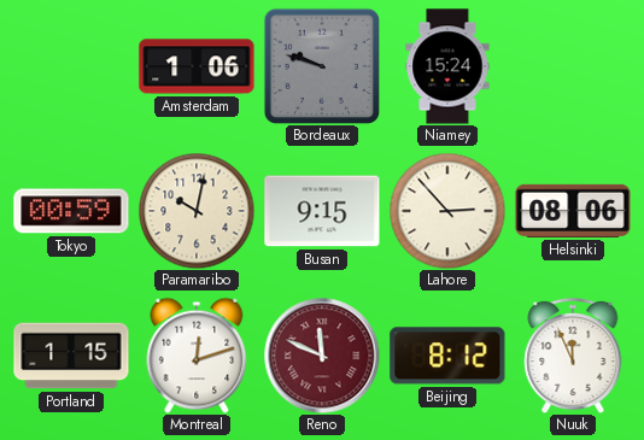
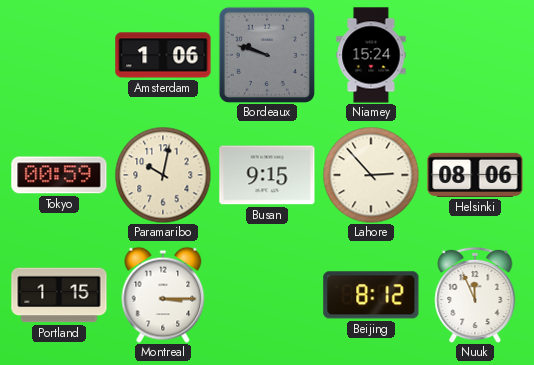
Montreal: 12:12 -> 3:15
Reno: 11:49 -> none
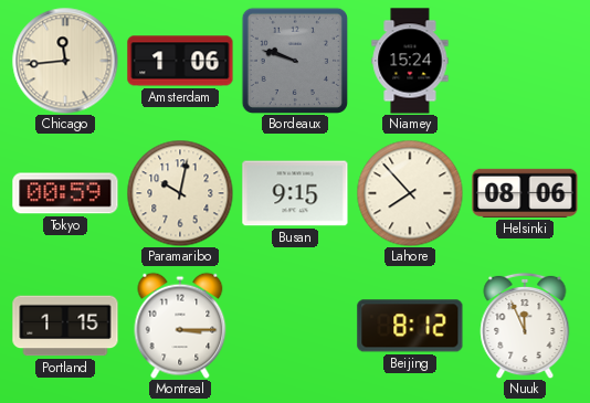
Chicago: none -> 11:44
Lahore: 2:53 -> 7:53
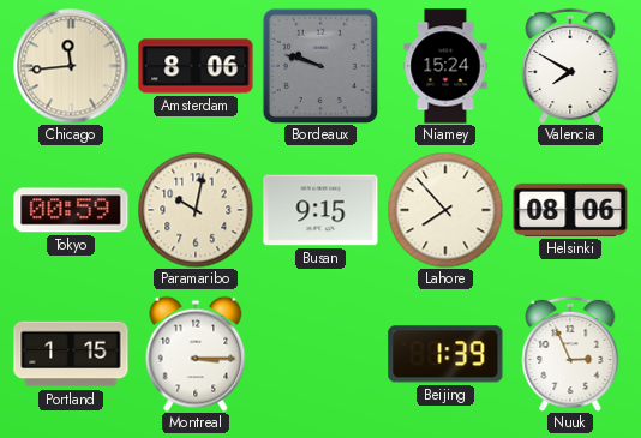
Amsterdam: 1:06 -> 8:06
Valencia: none -> 7:50
Beijing: 8:12 -> 1:39
Nuuk: 11:56 -> 2:56
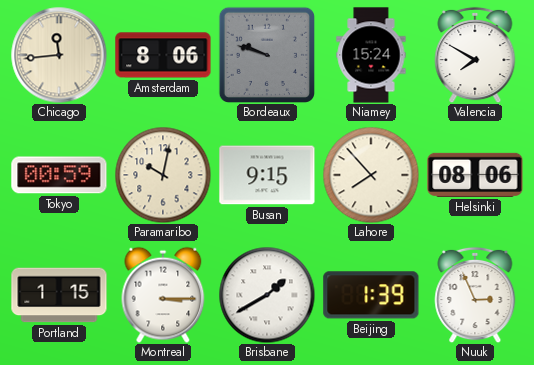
Brisbane: none -> 1:40
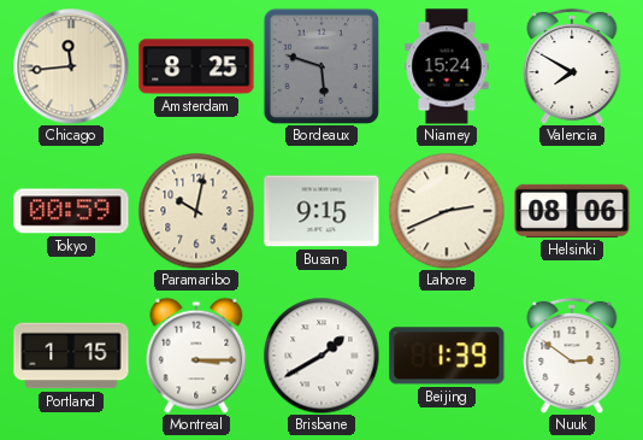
Amsterdam: 8:06 -> 8:25
Bordeaux: 9:48 -> 5:48
Lahore: 7:53 -> 2:41
Nuuk: 2:56 -> 2:51
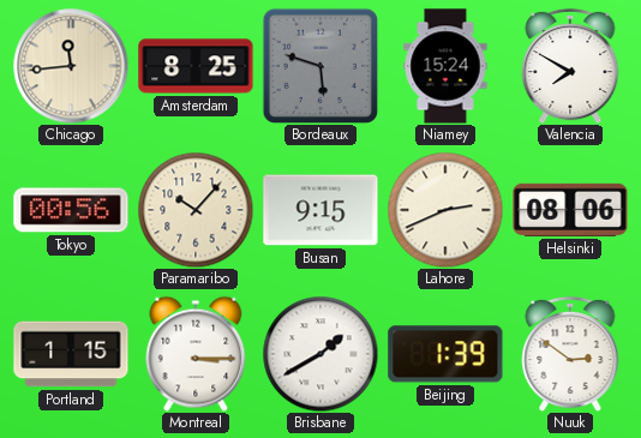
Tokyo: 00:59 -> 00:56
Paramaribo: 10:02 -> 10:07
